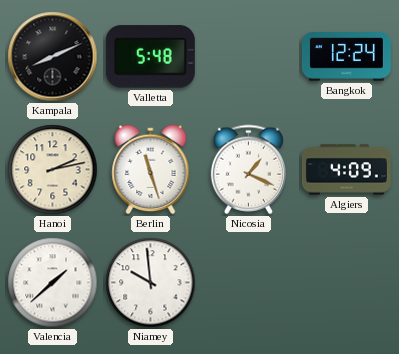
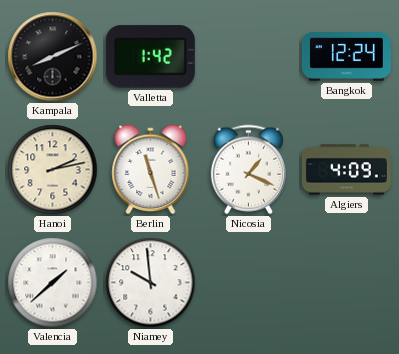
Valletta: 5:48 -> 1:42
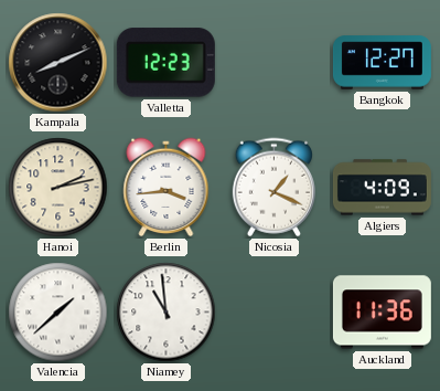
Valletta: 1:42 -> 12:23
Bangkok: 12:24 -> 12:27
Berlin: 11:27 -> 3:44
Niamey: 9:59 -> 10:59
Auckland: none -> 11:36
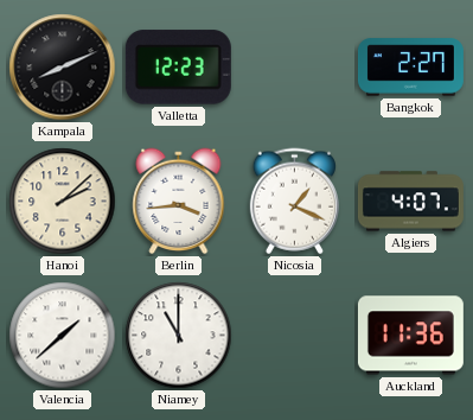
Bangkok: 12:27 -> 2:27
Hanoi: 2:13 -> 2:08
Algiers: 4:09 -> 4:07
Niamey: 10:59 -> 11:00
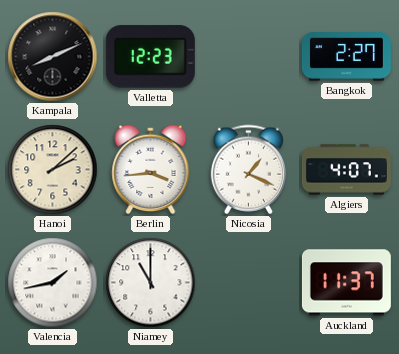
Valencia: 1:38 -> 1:43
Auckland: 11:36 -> 11:37
